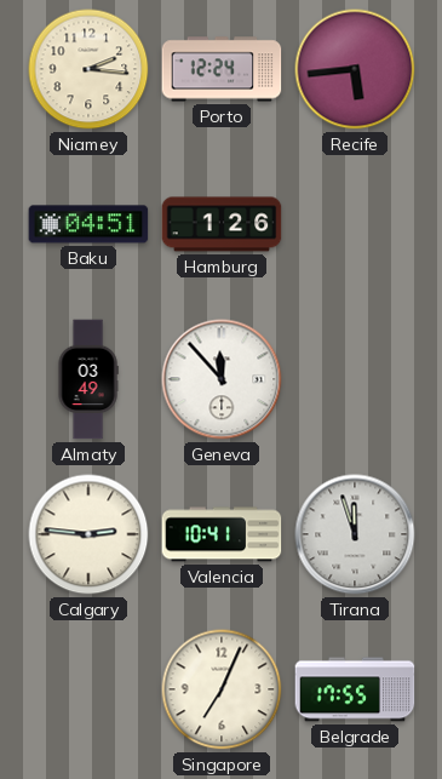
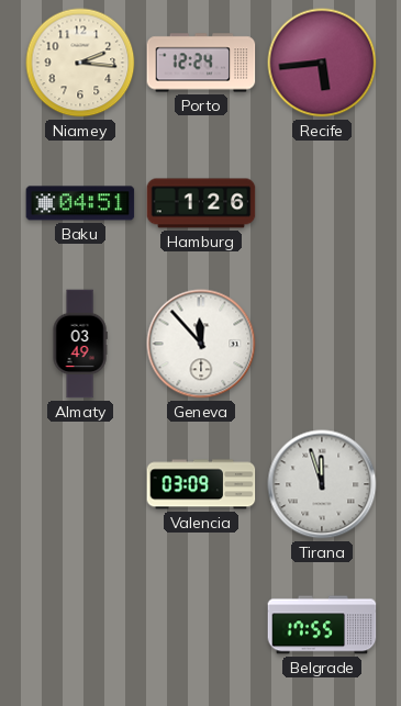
Calgary: 2:46 -> none
Valencia: 10:41 -> 03:09
Singapore: 7:04 -> none
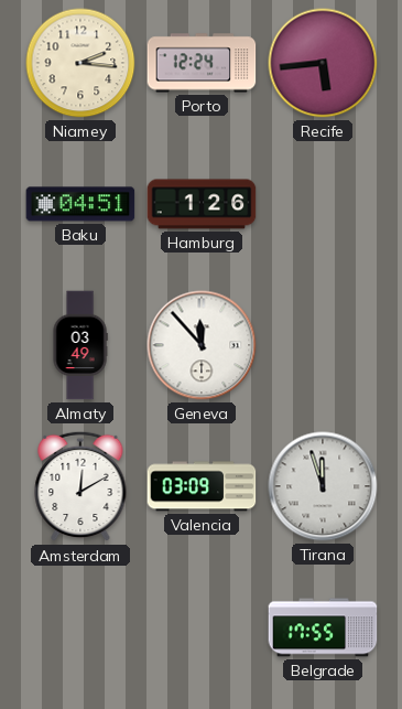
Amsterdam: none -> 12:10
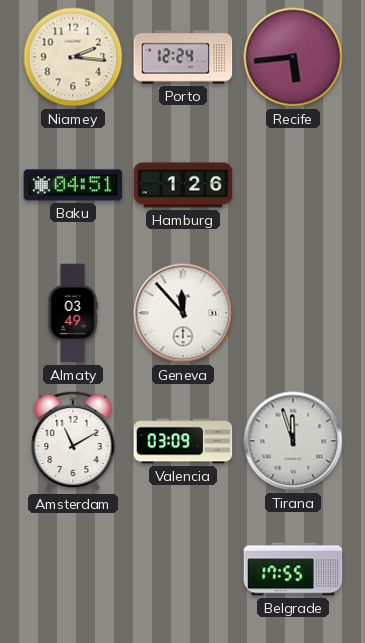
Amsterdam: 12:10 -> 11:10
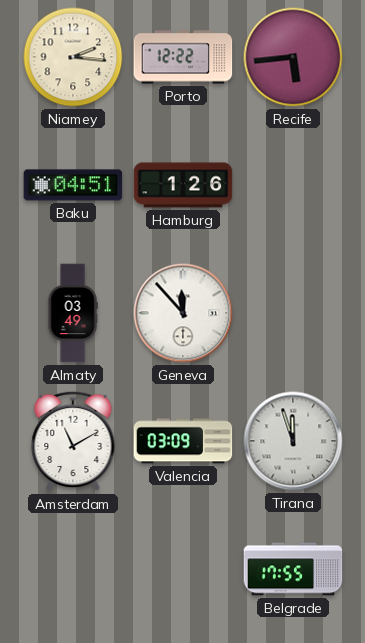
Porto: 12:24 -> 12:22
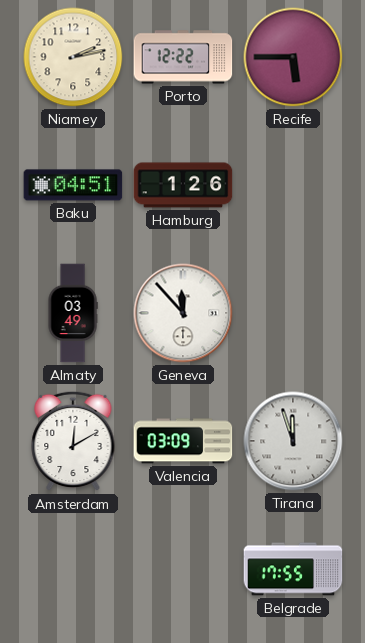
Niamey: 2:16 -> 2:13
Recife: 5:44 -> 5:45
Amsterdam: 11:10 -> 12:10
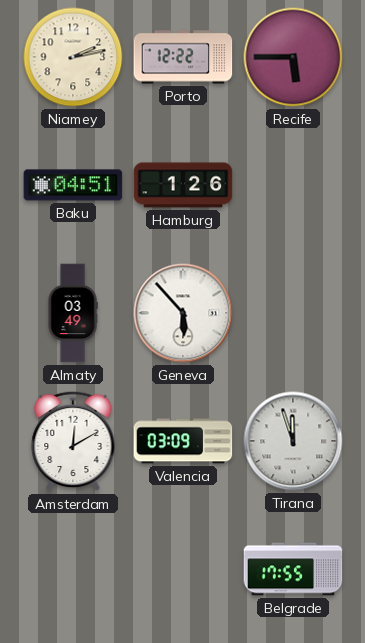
Geneva: 11:53 -> 5:53
